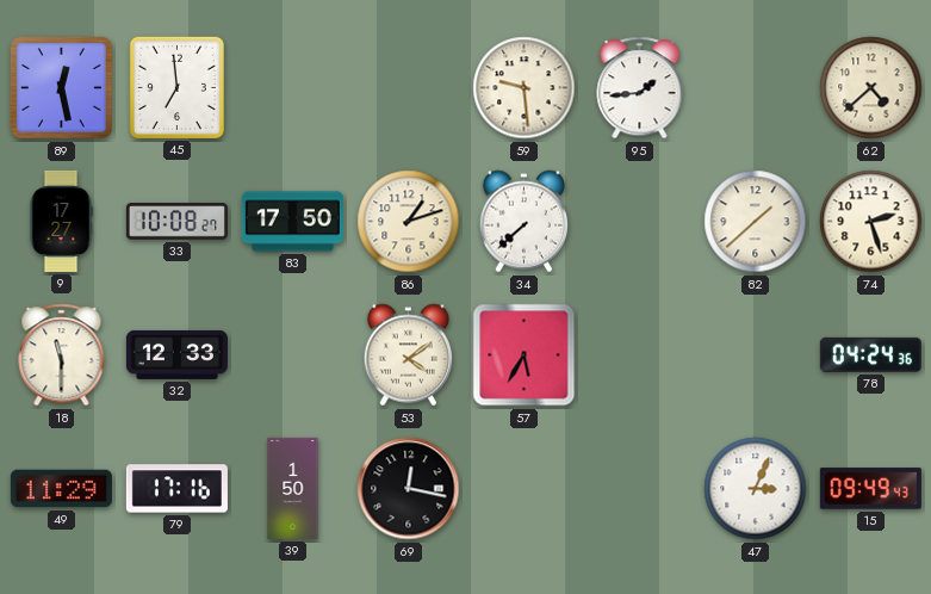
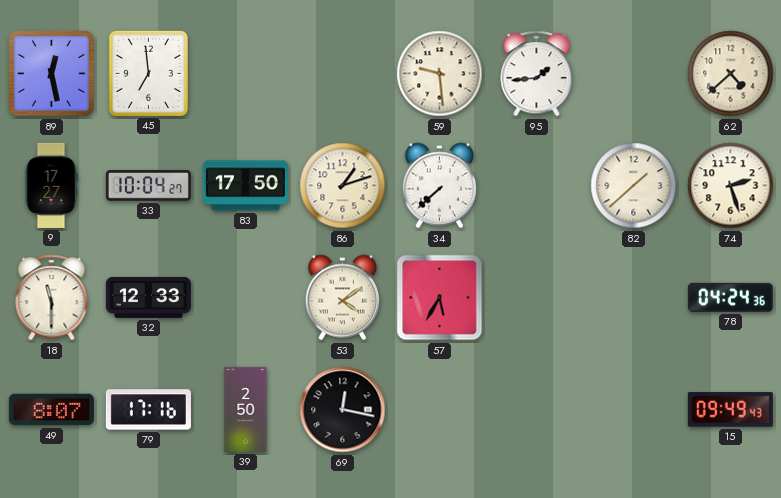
33: 10:08 -> 10:04
49: 11:29 -> 8:07
39: 1:50 -> 2:50
47: 3:04 -> none
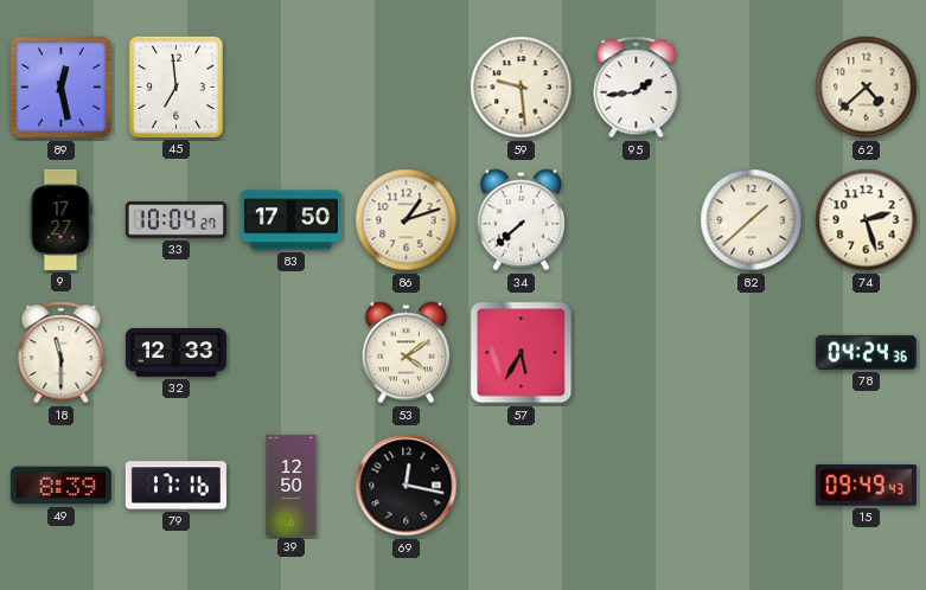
49: 8:07 -> 8:39
39: 2:50 -> 12:50
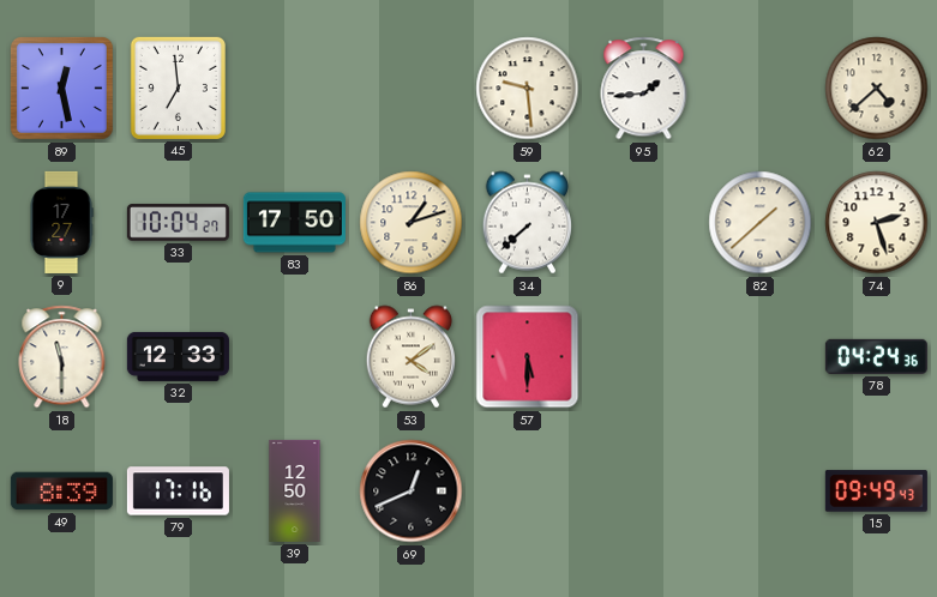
57: 5:35 -> 5:30
69: 12:17 -> 12:41
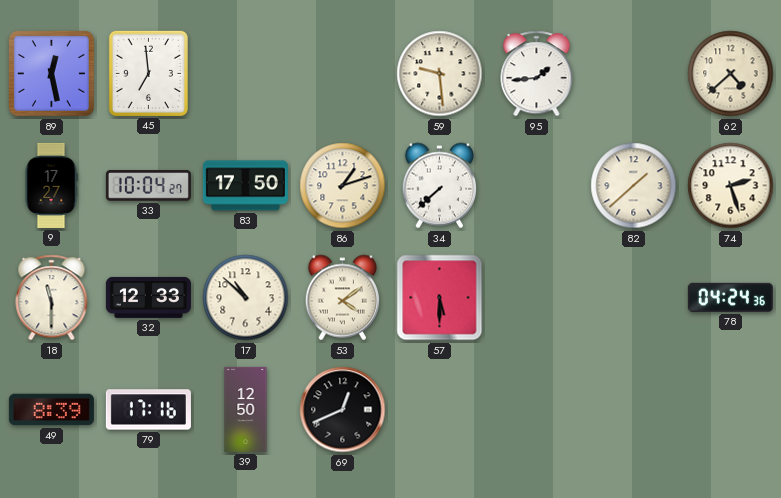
17: none -> 10:52
15: 09:49 -> none
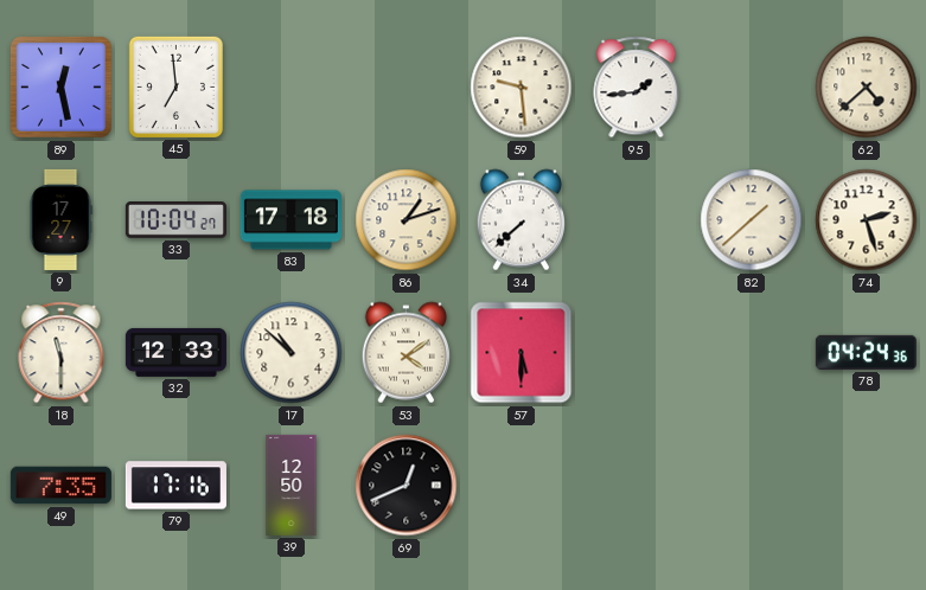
83: 17:50 -> 17:18
49: 8:39 -> 7:35
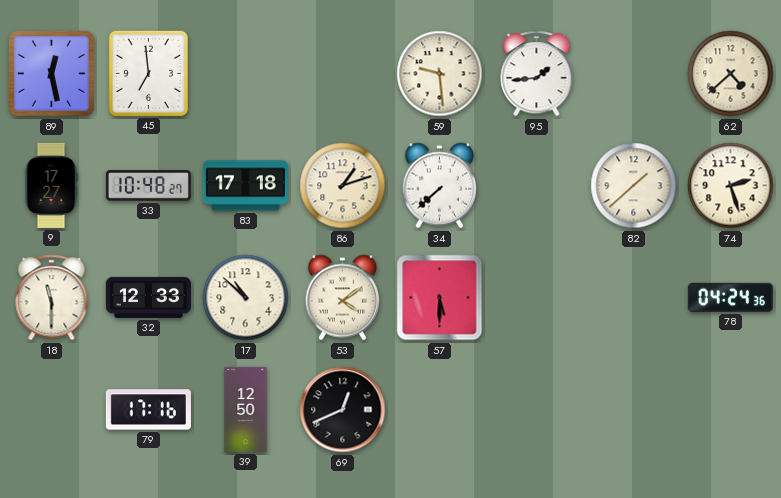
33: 10:04 -> 10:48
49: 7:35 -> none
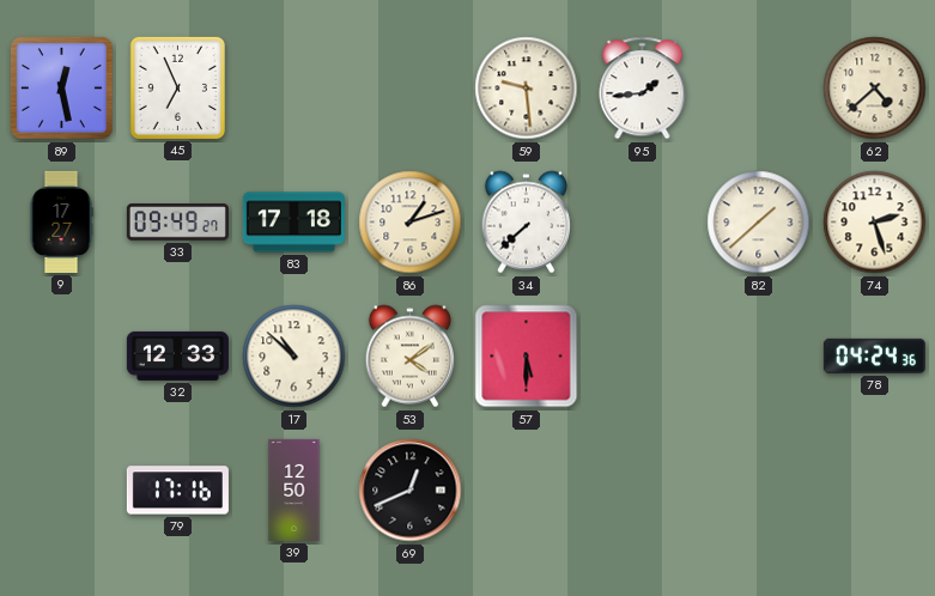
45: 6:59 -> 6:56
33: 10:48 -> 09:49
18: 11:30 -> none
